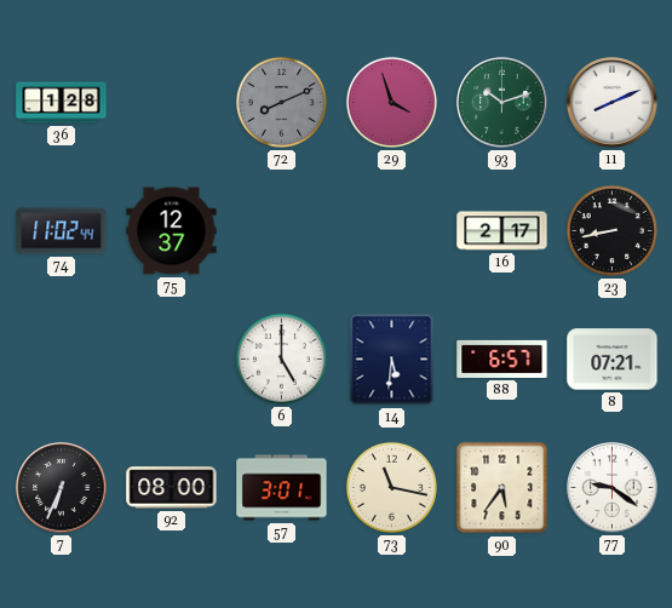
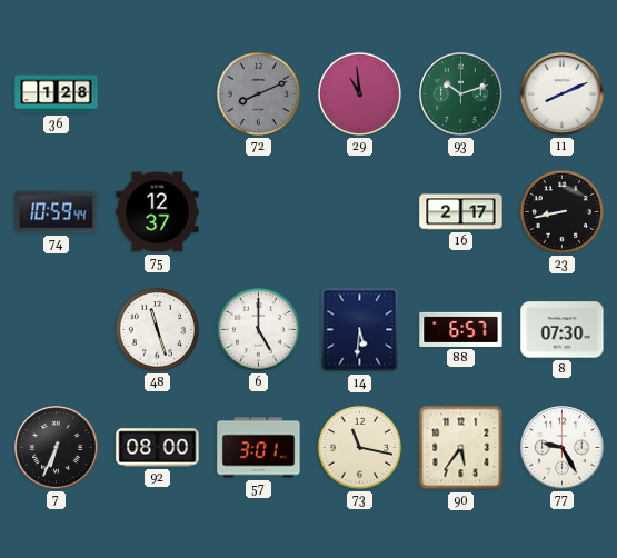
29: 3:57 -> 10:59
74: 11:02 -> 10:59
48: none -> 11:27
8: 07:21 -> 07:30
77: 9:21 -> 9:25
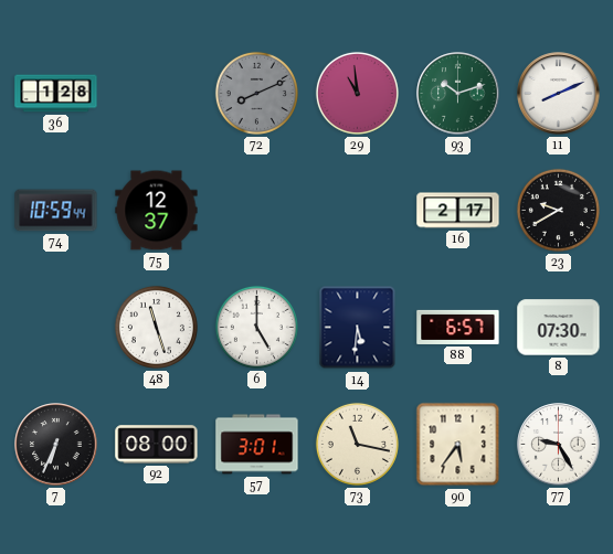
23: 8:43 -> 9:40
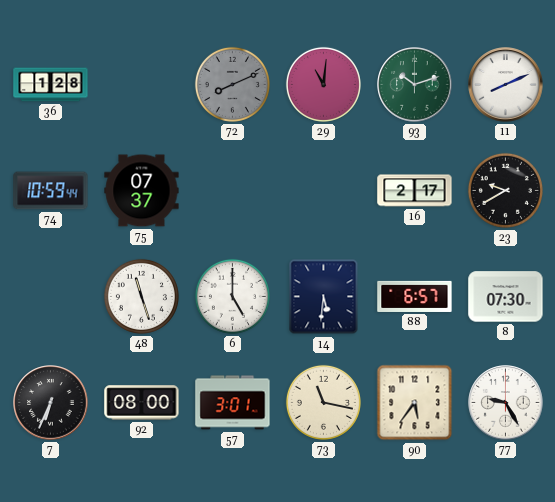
29: 10:59 -> 11:01
75: 12:37 -> 07:37
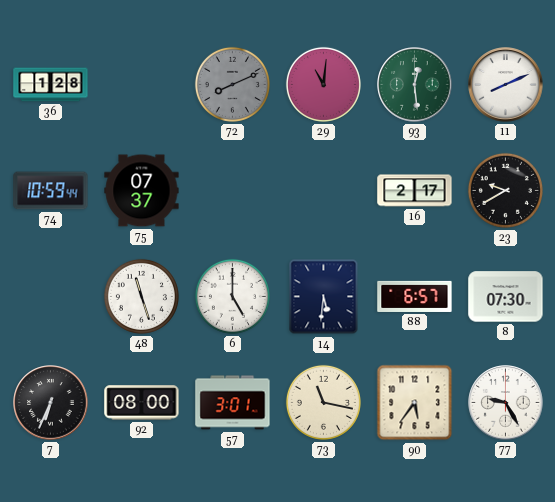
93: 10:12 -> 12:29
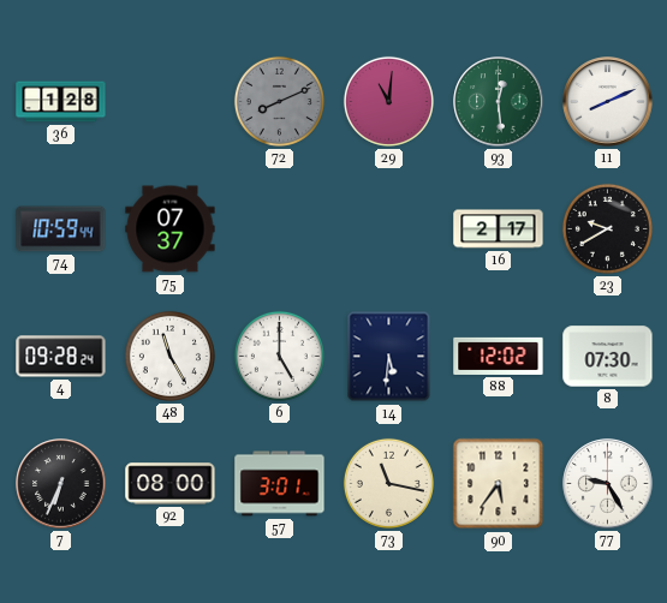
4: none -> 09:28
48: 11:27 -> 11:25
88: 6:57 -> 12:02
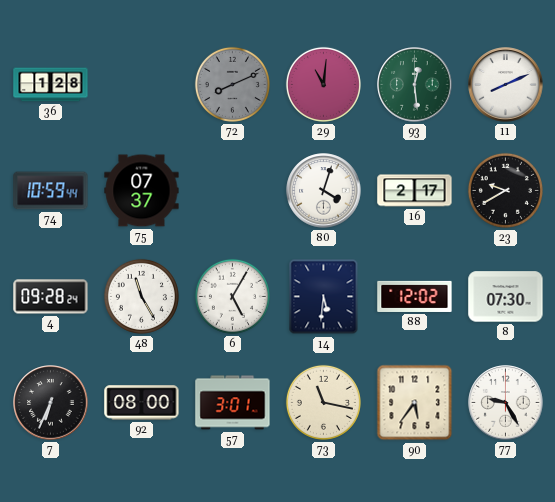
80: none -> 4:03
6: 5:00 -> 5:05
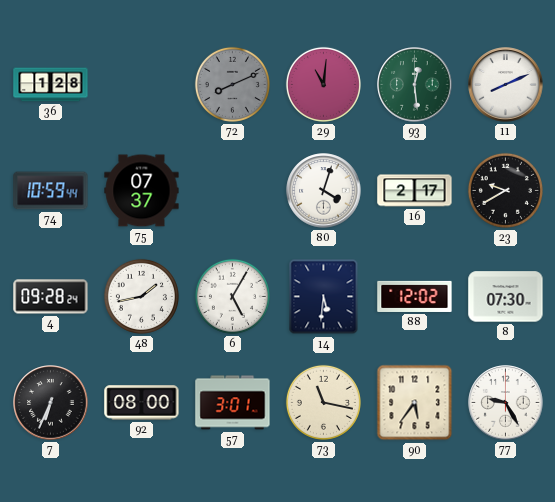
48: 11:25 -> 1:43
